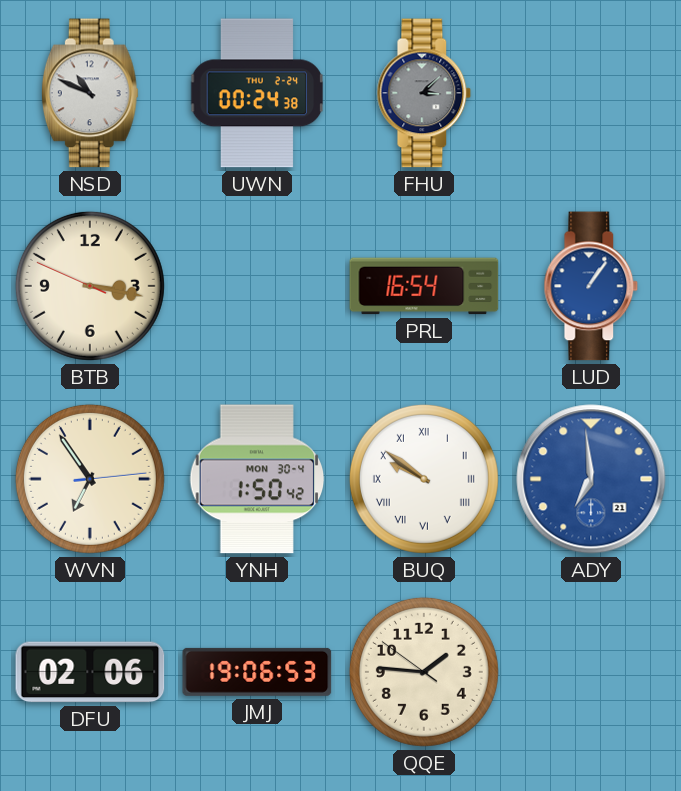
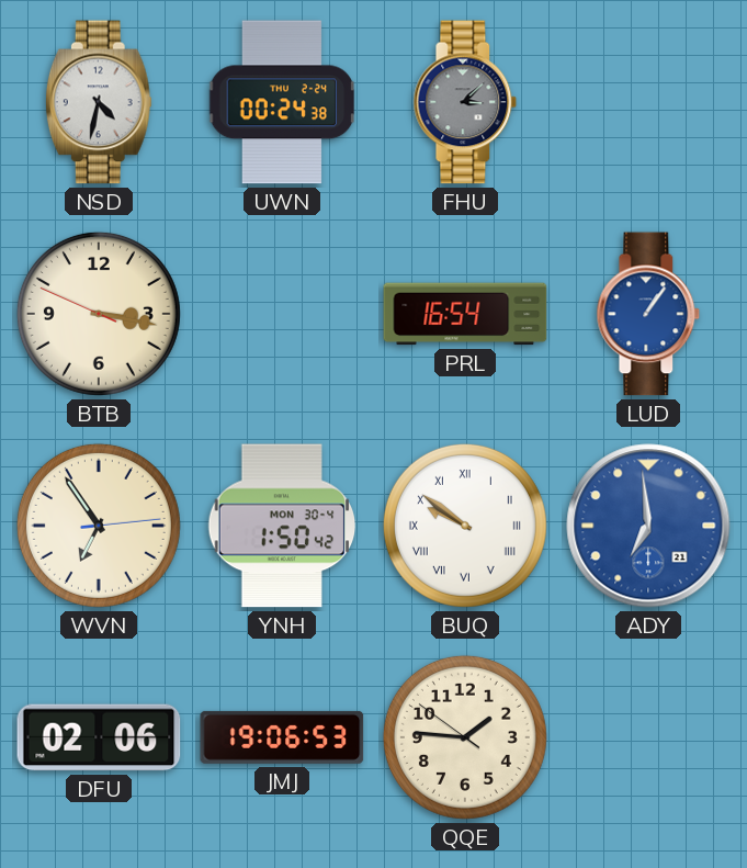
NSD: 10:49 -> 4:32
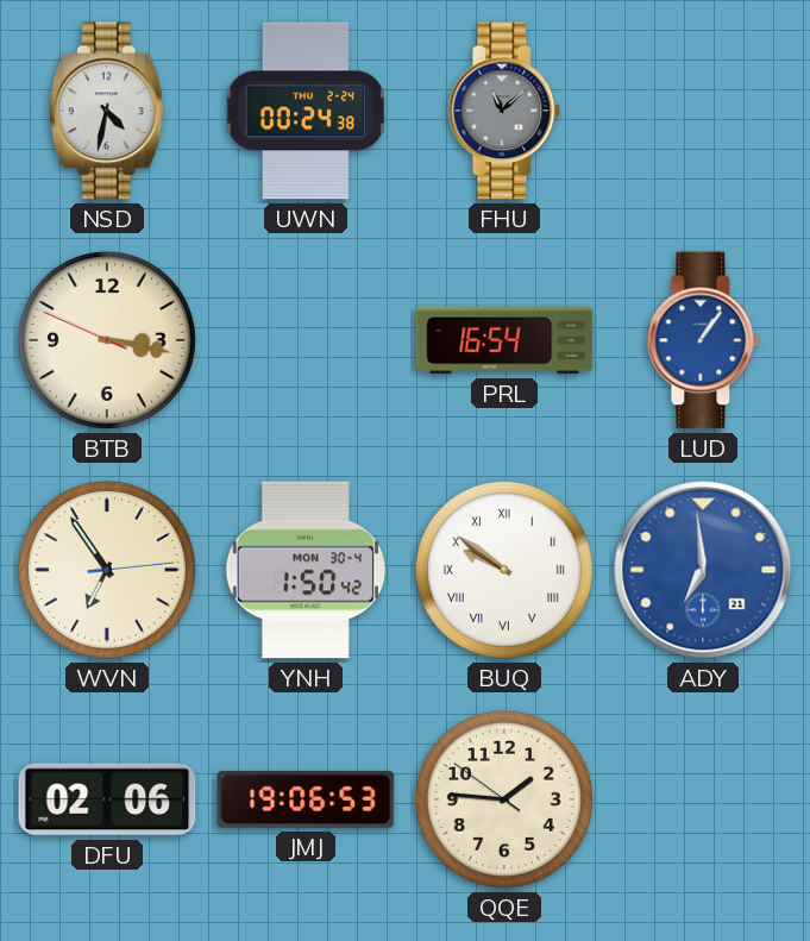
FHU: 3:08 -> 11:08
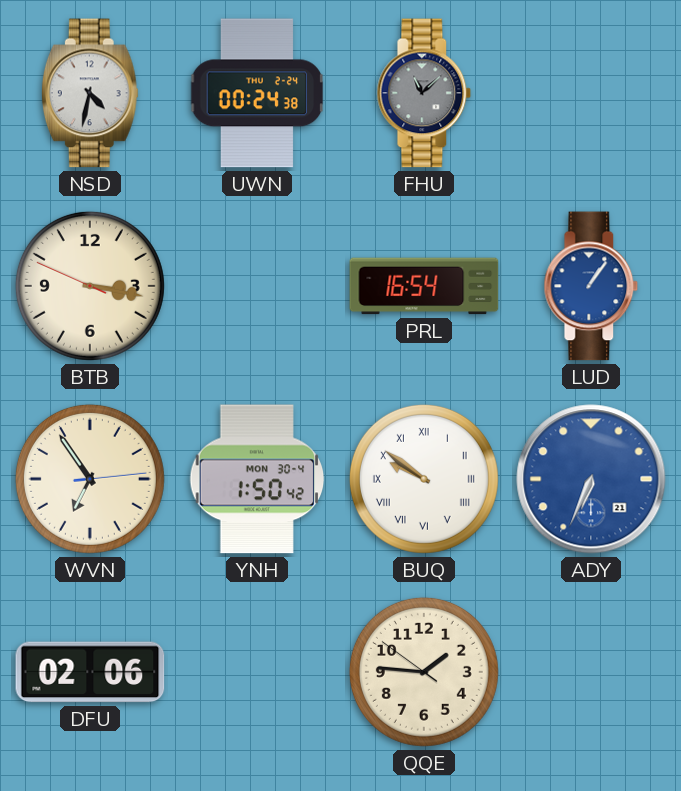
ADY: 6:59 -> 6:34
JMJ: 19:06 -> none
